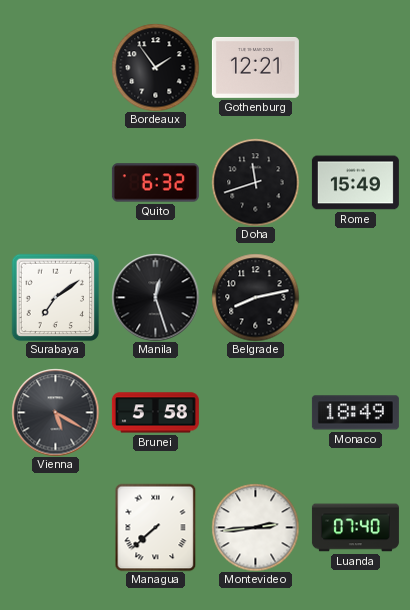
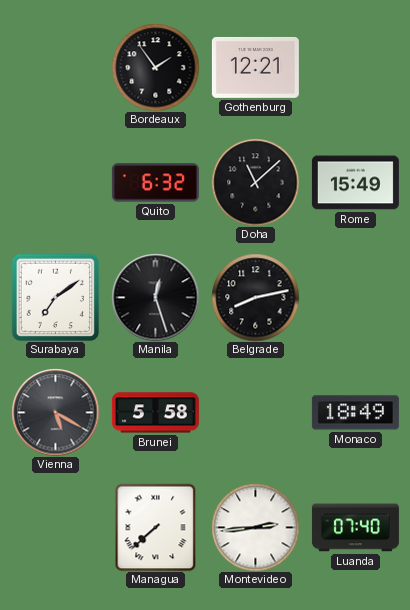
Doha: 11:42 -> 11:08
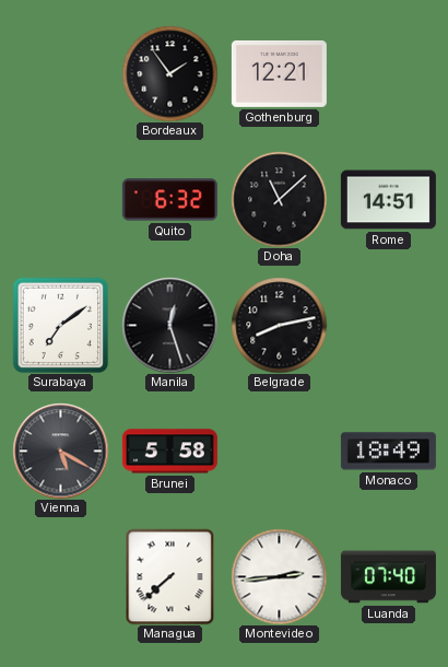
Rome: 15:49 -> 14:51
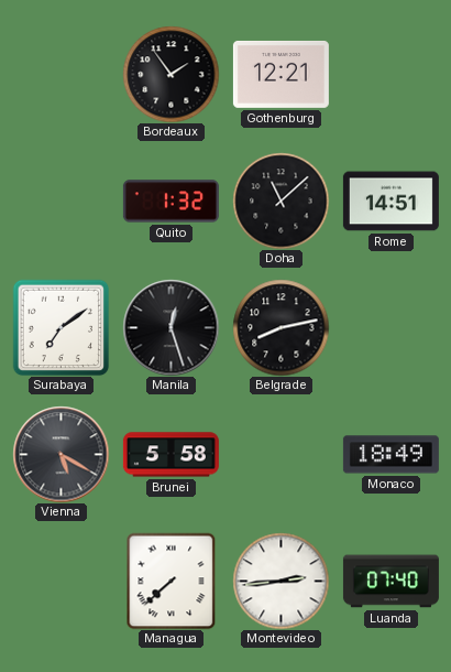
Quito: 6:32 -> 1:32
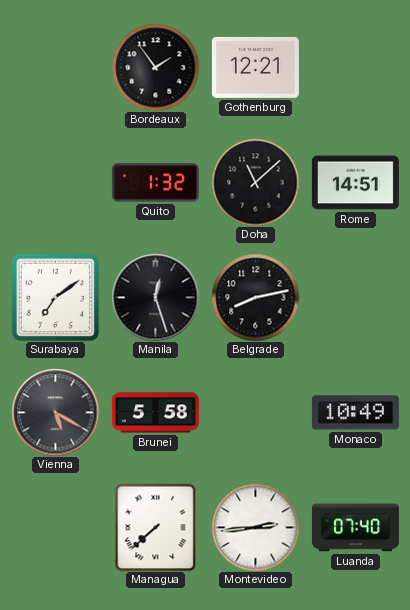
Monaco: 18:49 -> 10:49
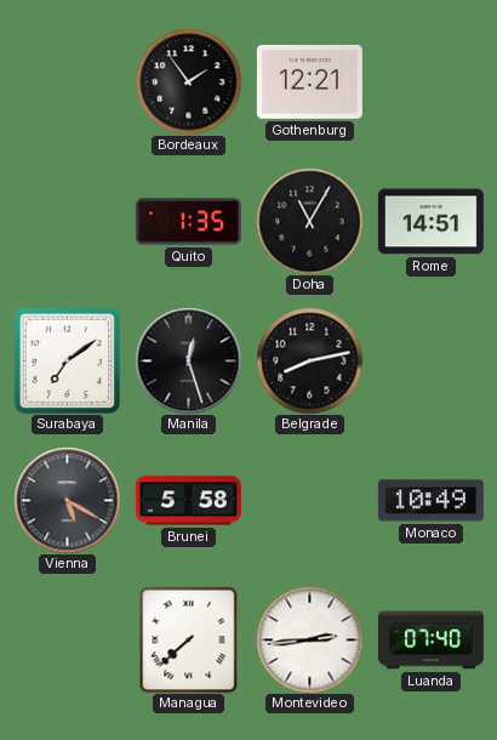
Quito: 1:32 -> 1:35
Doha: 11:08 -> 11:05
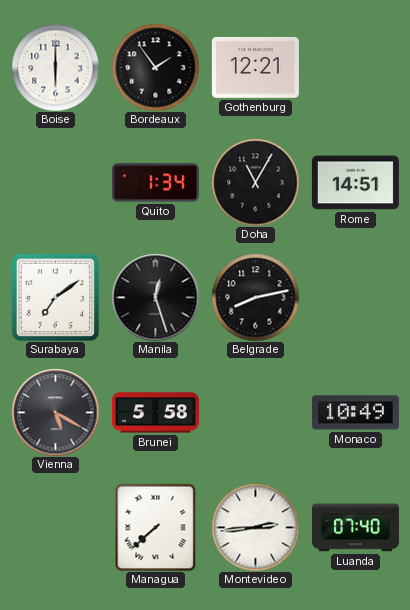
Boise: none -> 6:00
Quito: 1:35 -> 1:34
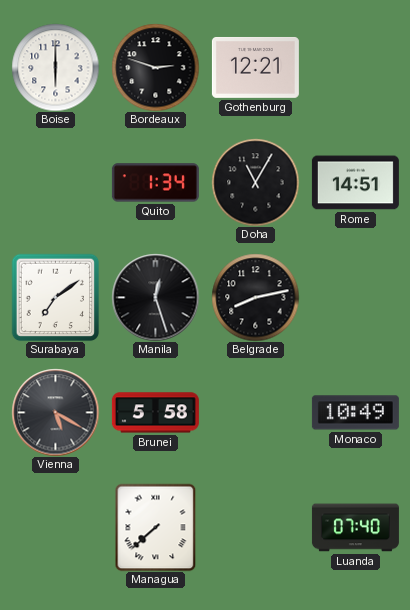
Bordeaux: 1:54 -> 2:48
Montevideo: 2:44 -> none
